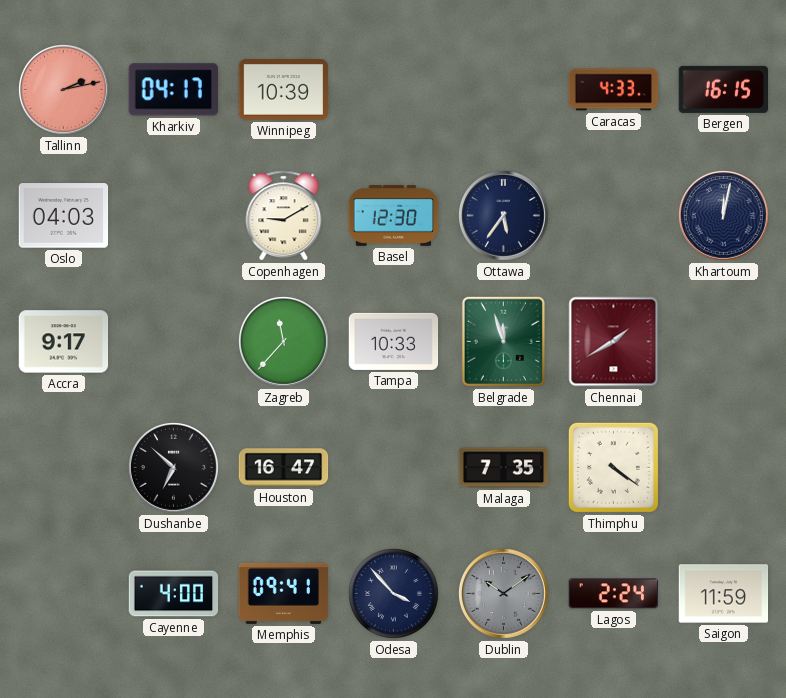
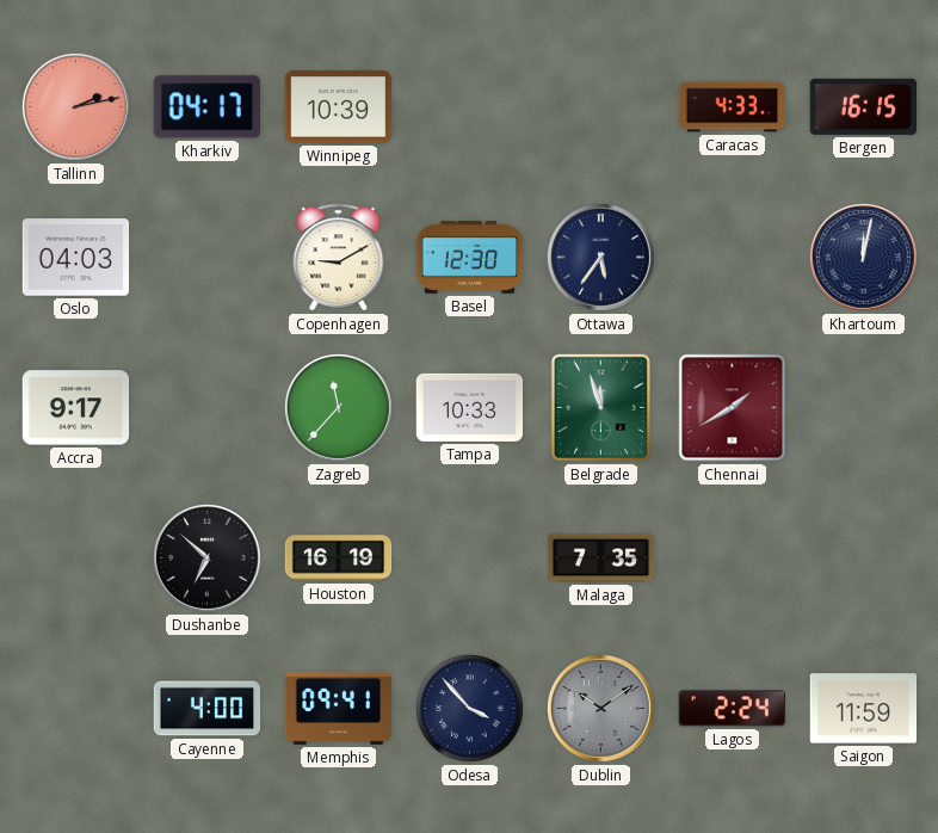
Houston: 16:47 -> 16:19
Thimphu: 4:21 -> none
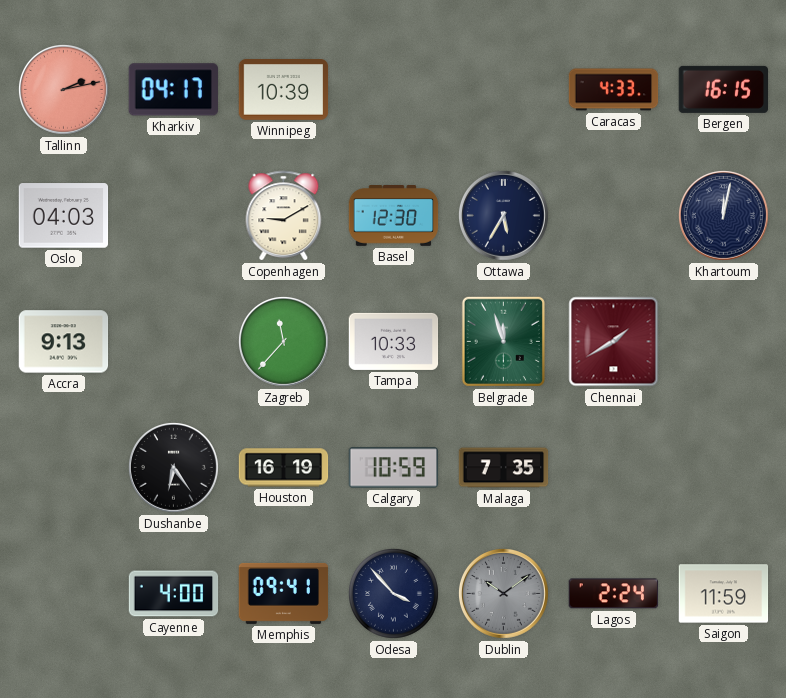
Ottawa: 5:36 -> 5:35
Accra: 9:17 -> 9:13
Dushanbe: 6:52 -> 6:24
Calgary: none -> 10:59
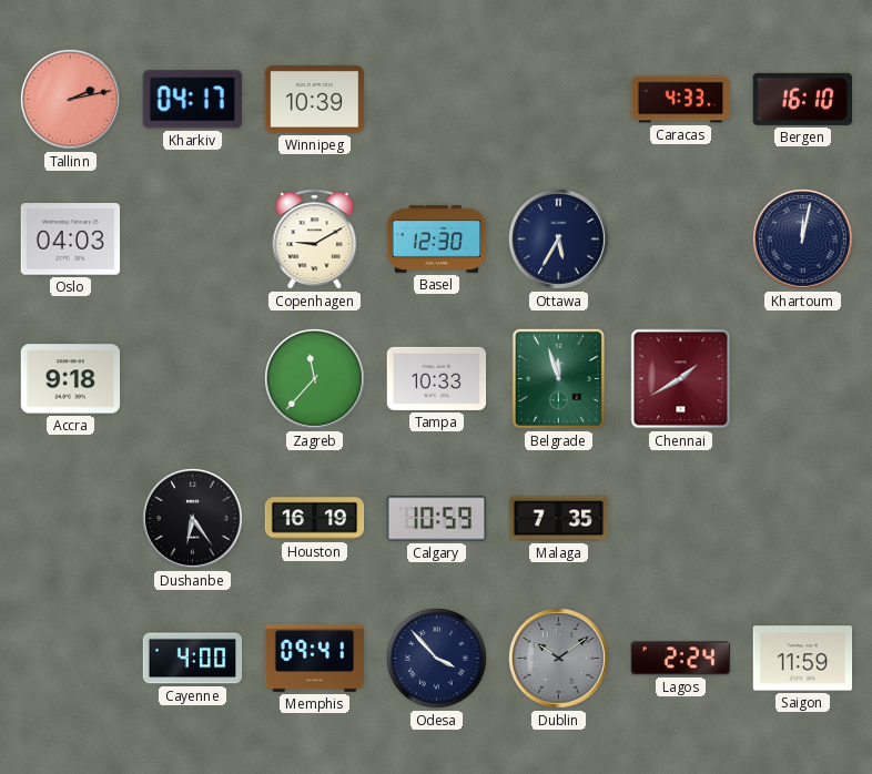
Bergen: 16:15 -> 16:10
Accra: 9:13 -> 9:18
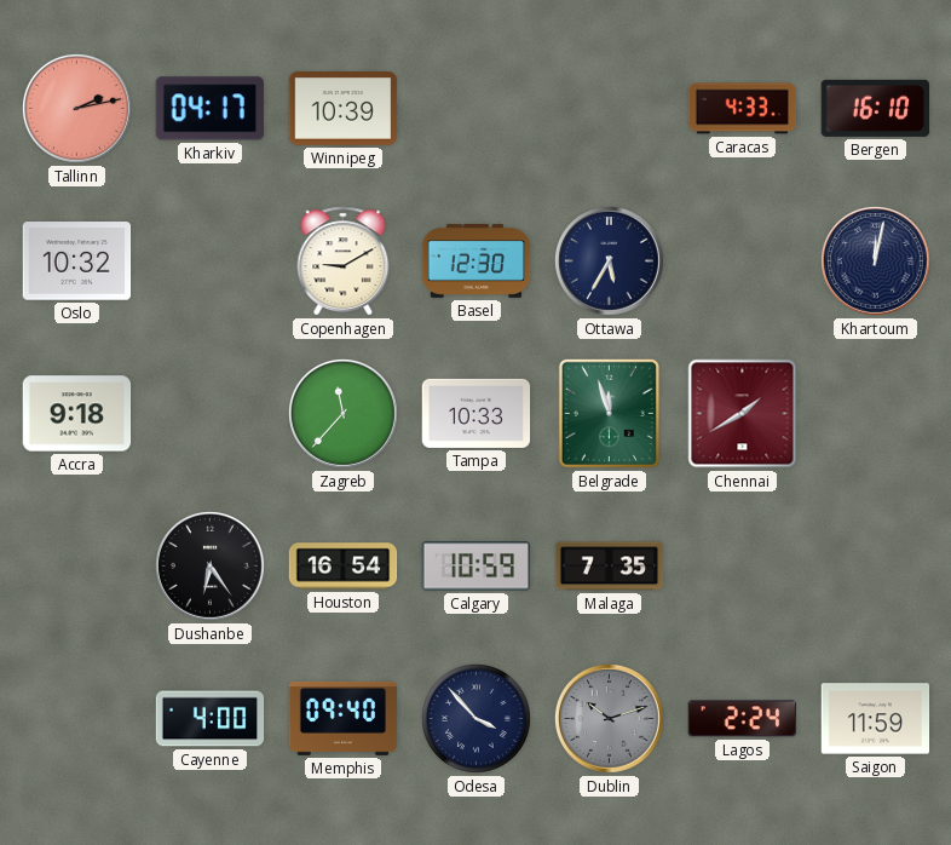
Oslo: 04:03 -> 10:32
Houston: 16:19 -> 16:54
Memphis: 09:41 -> 09:40
Dublin: 10:09 -> 10:12
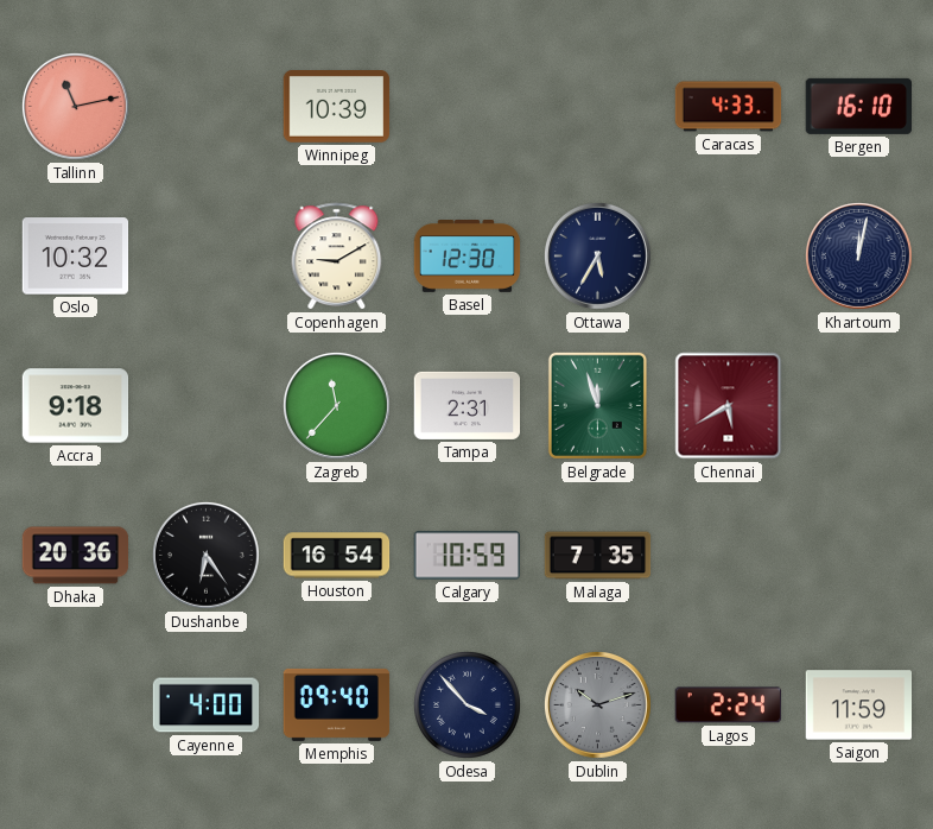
Tallinn: 2:13 -> 11:13
Kharkiv: 04:17 -> none
Tampa: 10:33 -> 2:31
Chennai: 1:40 -> 5:40
Dhaka: none -> 20:36
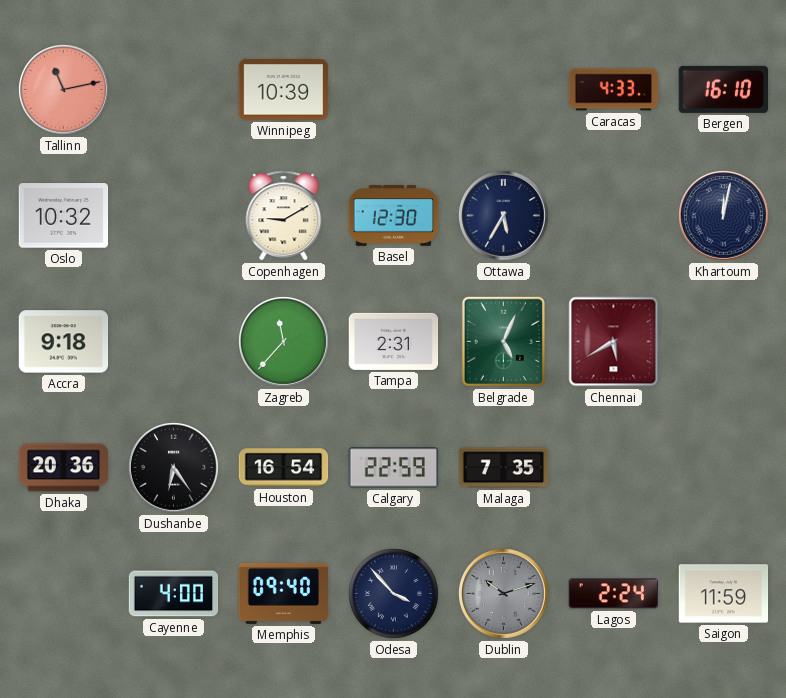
Belgrade: 11:57 -> 5:04
Calgary: 10:59 -> 22:59
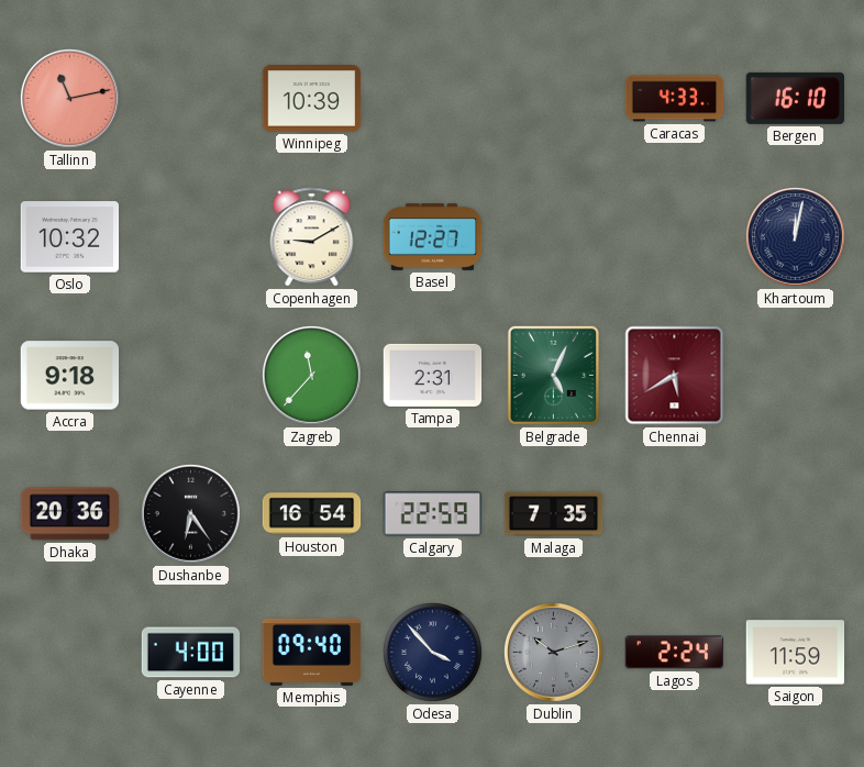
Basel: 12:30 -> 12:27
Ottawa: 5:35 -> none
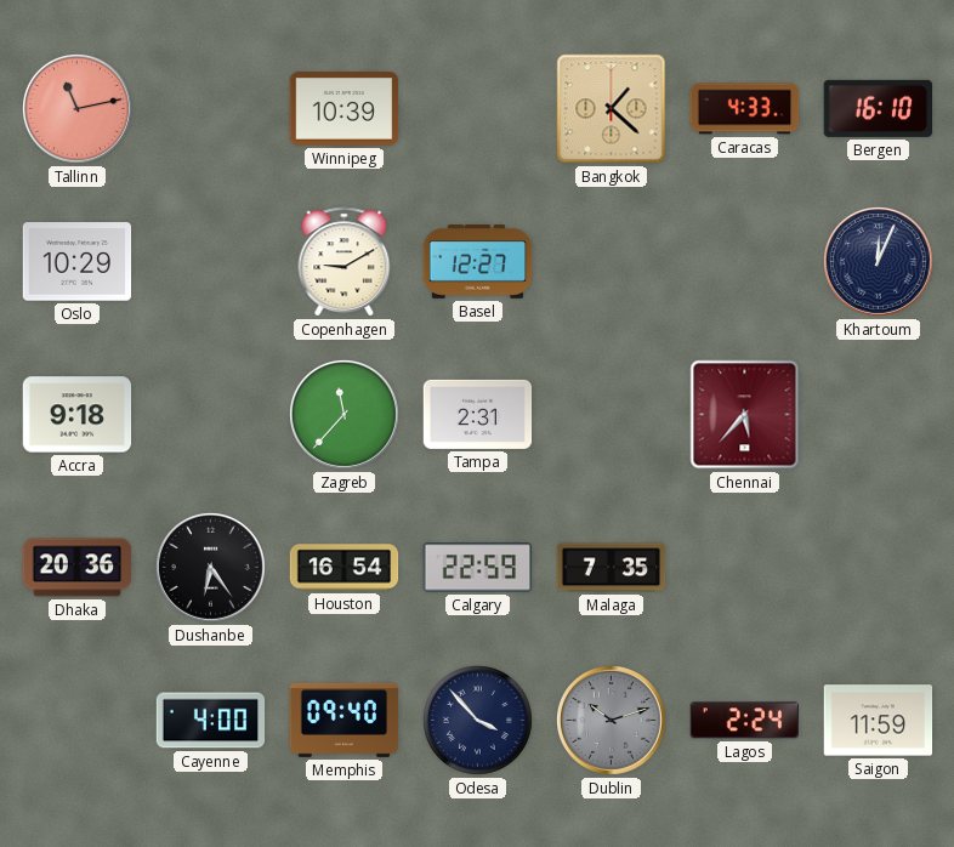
Bangkok: none -> 1:22
Oslo: 10:32 -> 10:29
Khartoum: 12:02 -> 12:04
Belgrade: 5:04 -> none
Chennai: 5:40 -> 5:37
